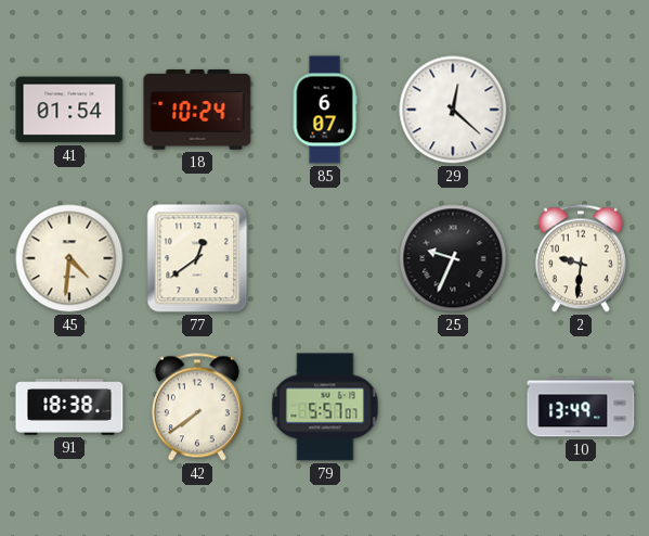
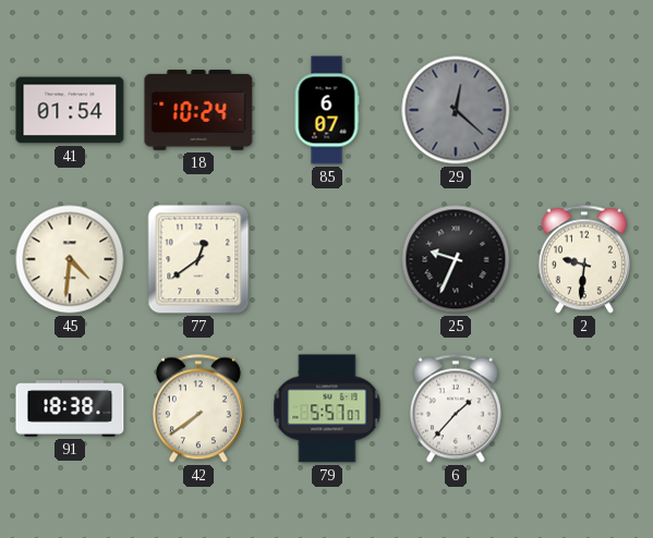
29 dial: white -> grey
6: none -> 1:37
10: 13:49 -> none
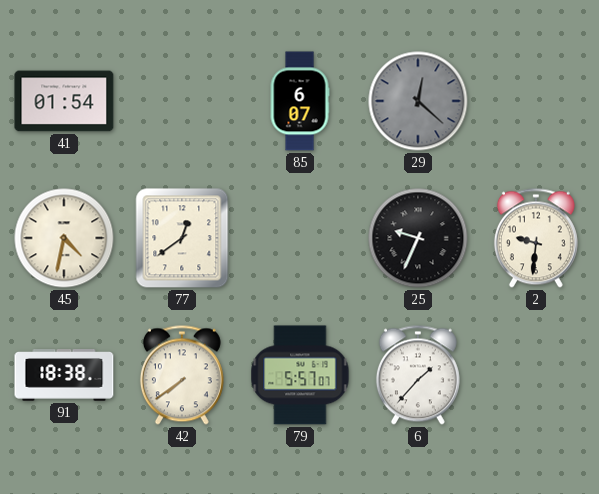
18: 10:24 -> none
45: 4:31 -> 4:32
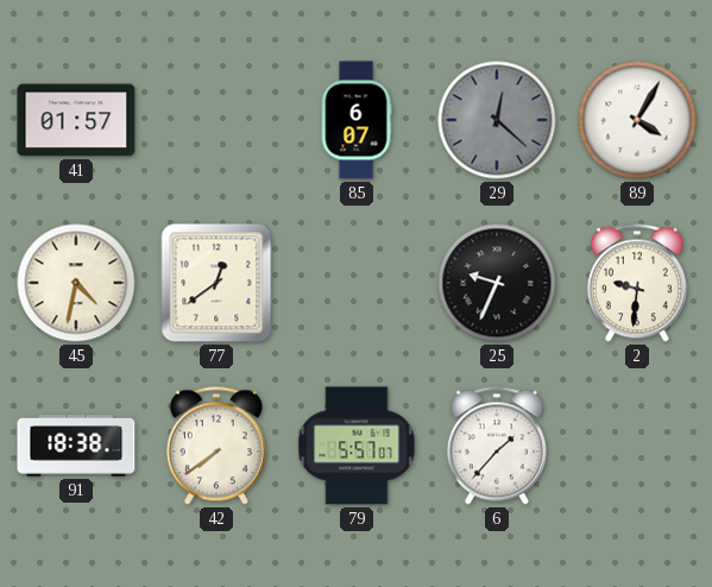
41: 01:54 -> 01:57
89: none -> 4:05
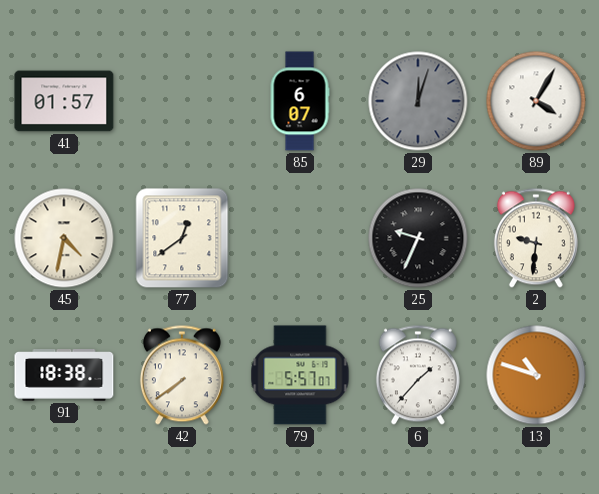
29: 12:22 -> 12:03
13: none -> 10:48
